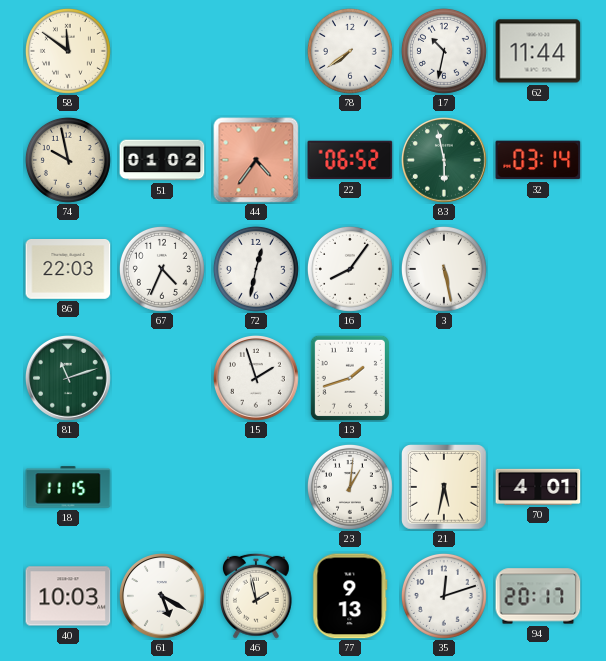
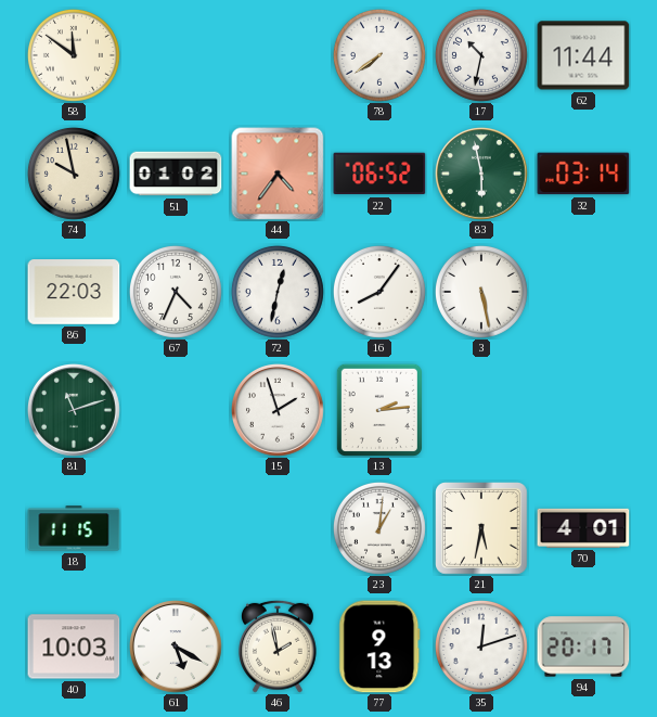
13: 1:42 -> 2:14
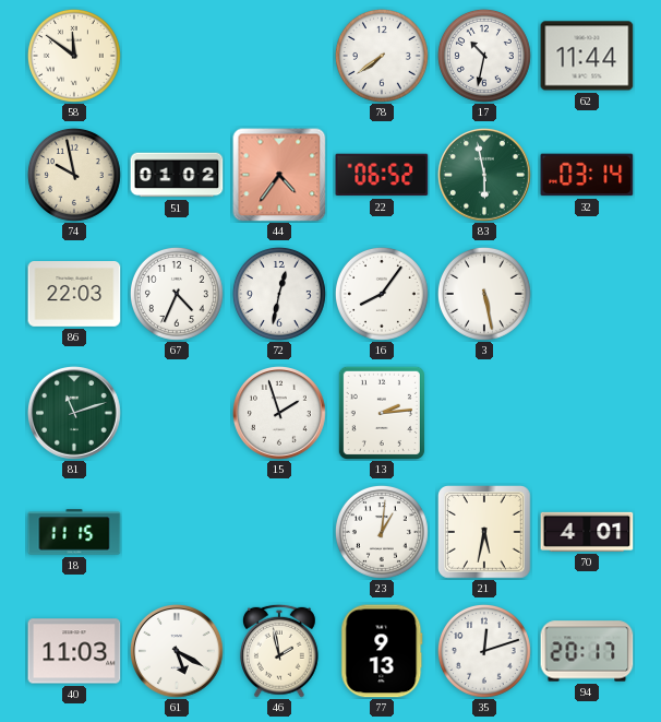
40: 10:03 -> 11:03
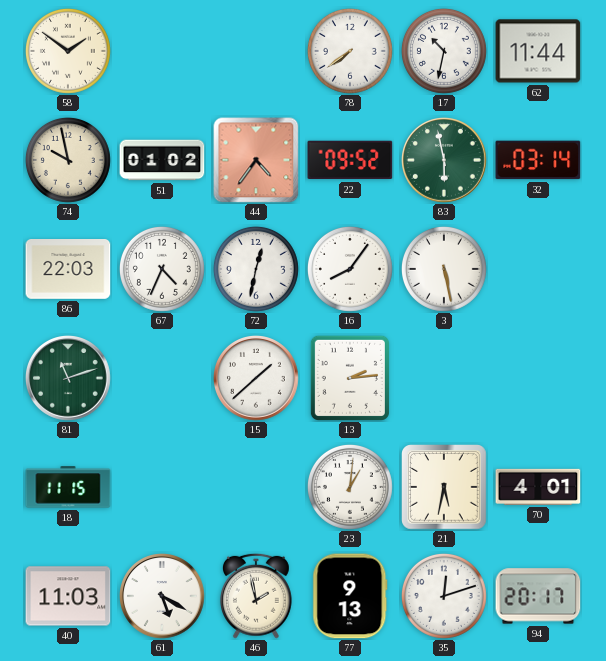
58: 11:51 -> 1:51
22: 06:52 -> 09:52
15: 1:57 -> 1:38
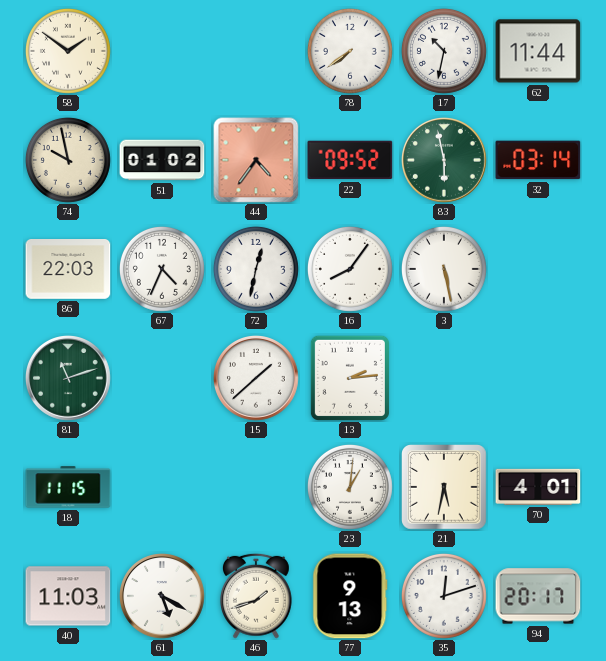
46: 1:58 -> 1:42
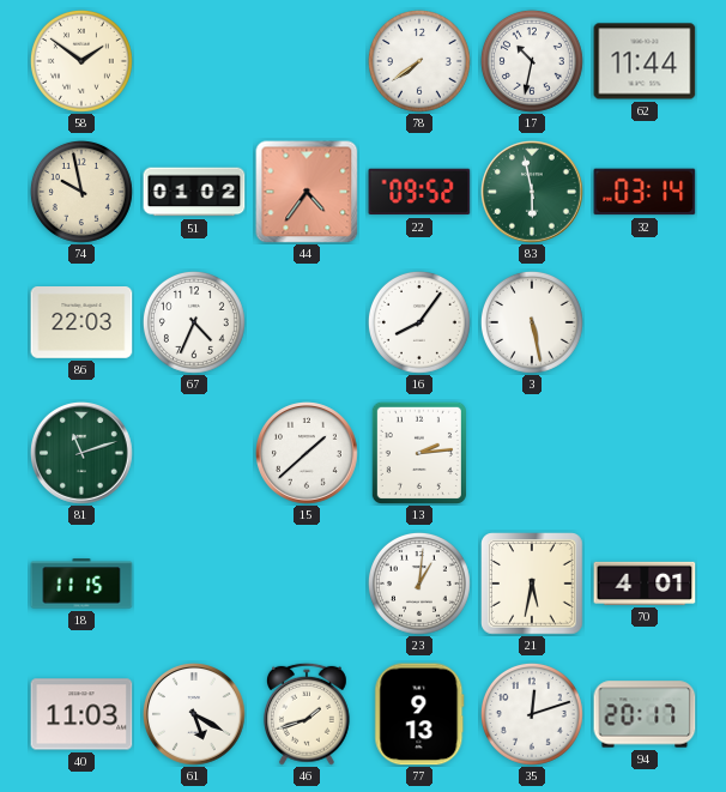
72: 12:32 -> none
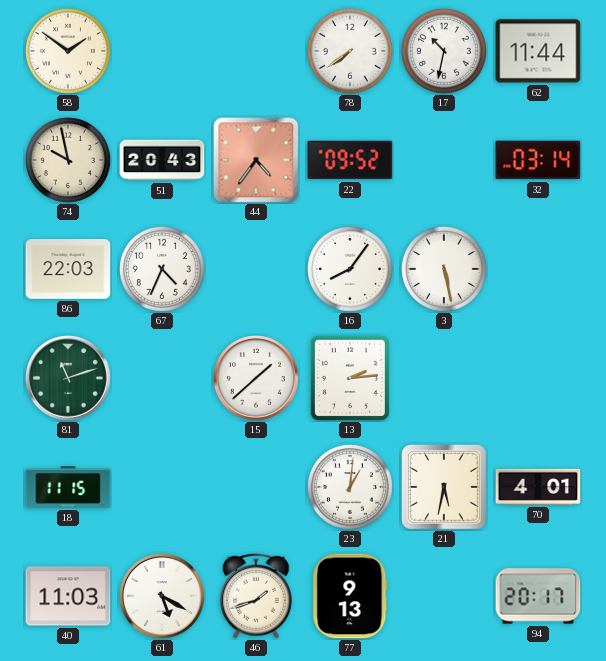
51: 01:02 -> 20:43
83: 5:58 -> none
35: 12:12 -> none
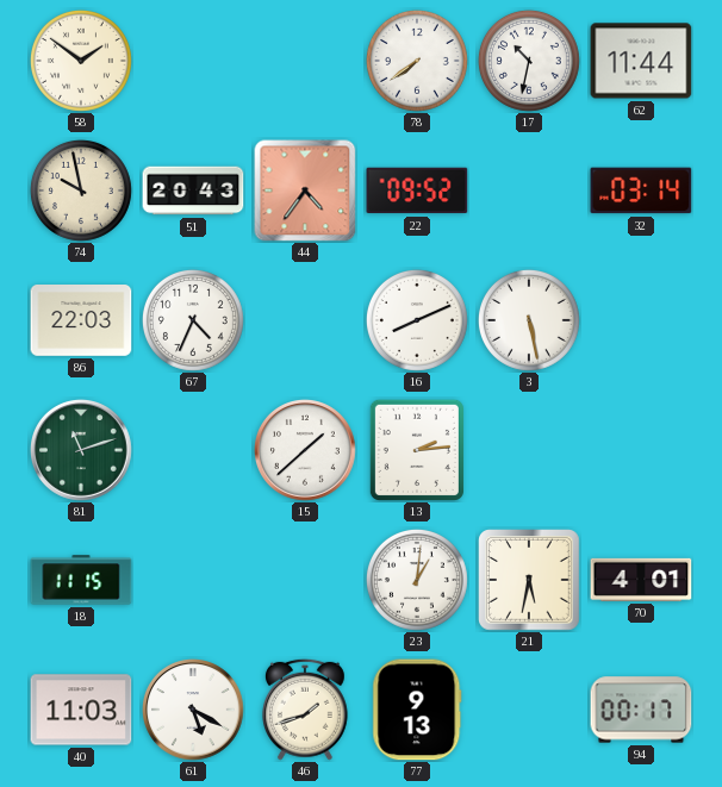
16: 8:06 -> 8:11
94: 20:17 -> 00:17
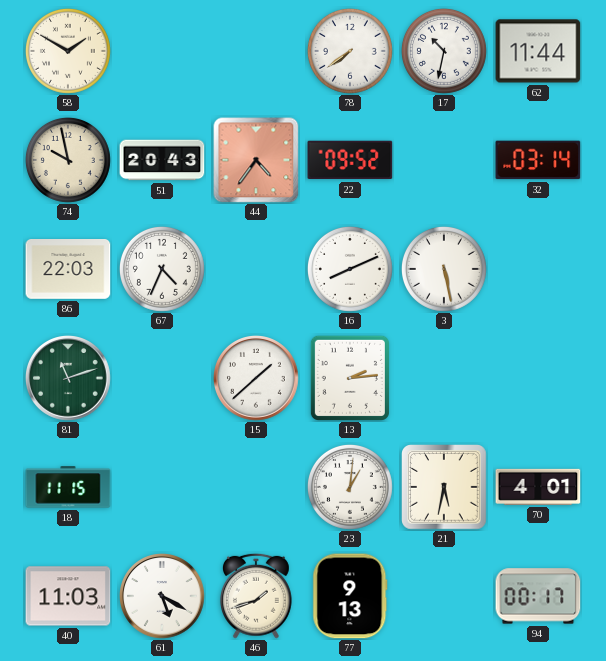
58: 1:51 -> 1:50
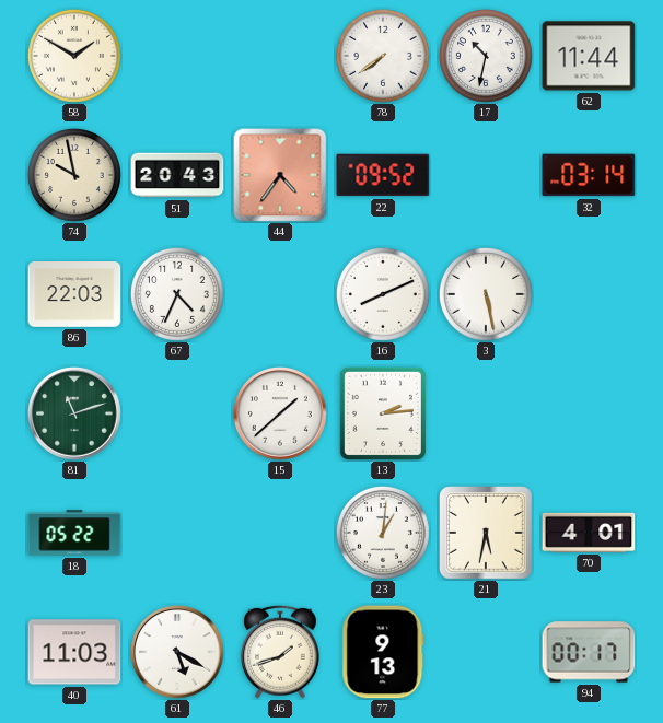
18: 11:15 -> 05:22
